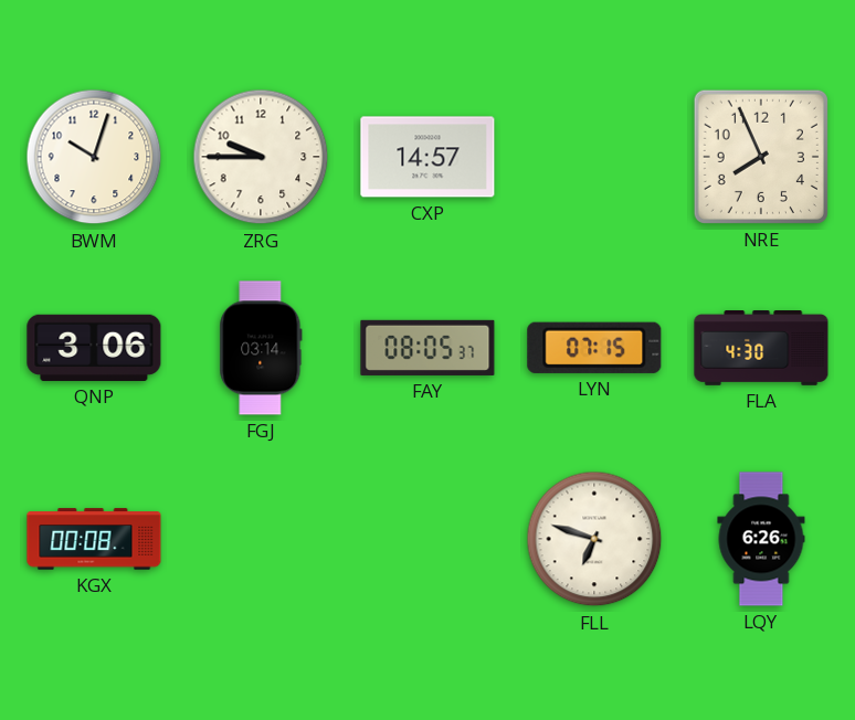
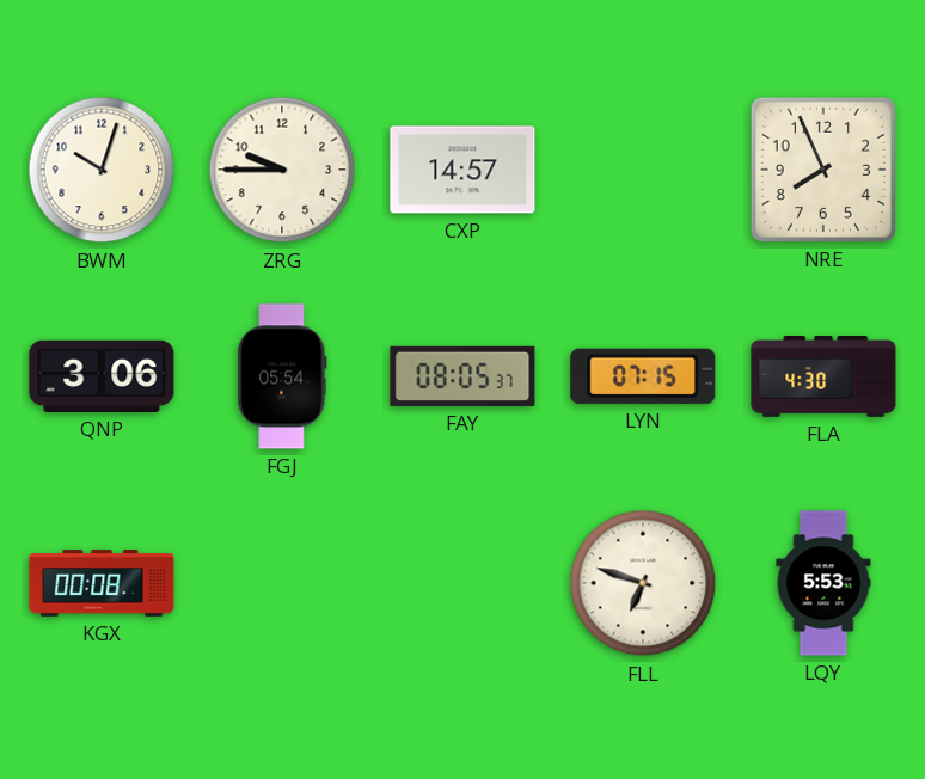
FGJ: 03:14 -> 05:54
LQY: 6:26 -> 5:53
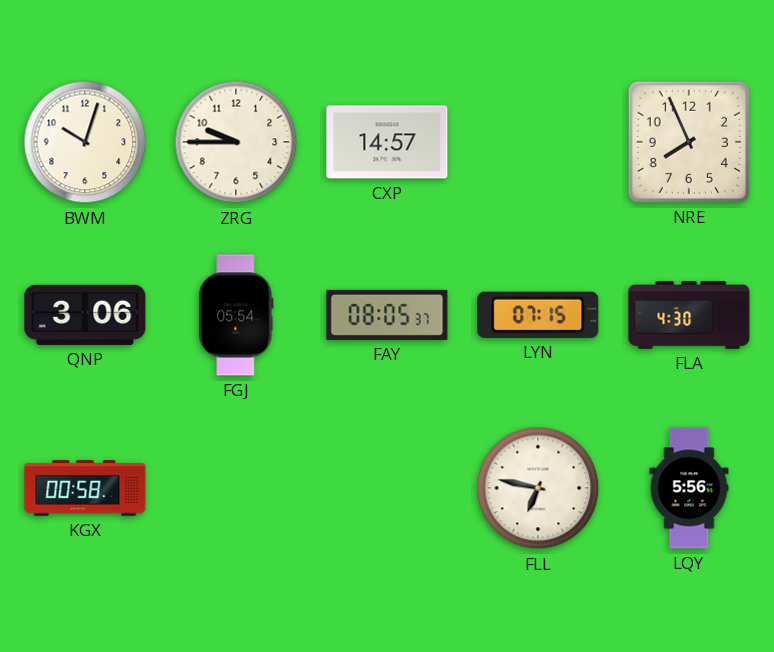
KGX: 00:08 -> 00:58
FLL: 6:48 -> 6:47
LQY: 5:53 -> 5:56
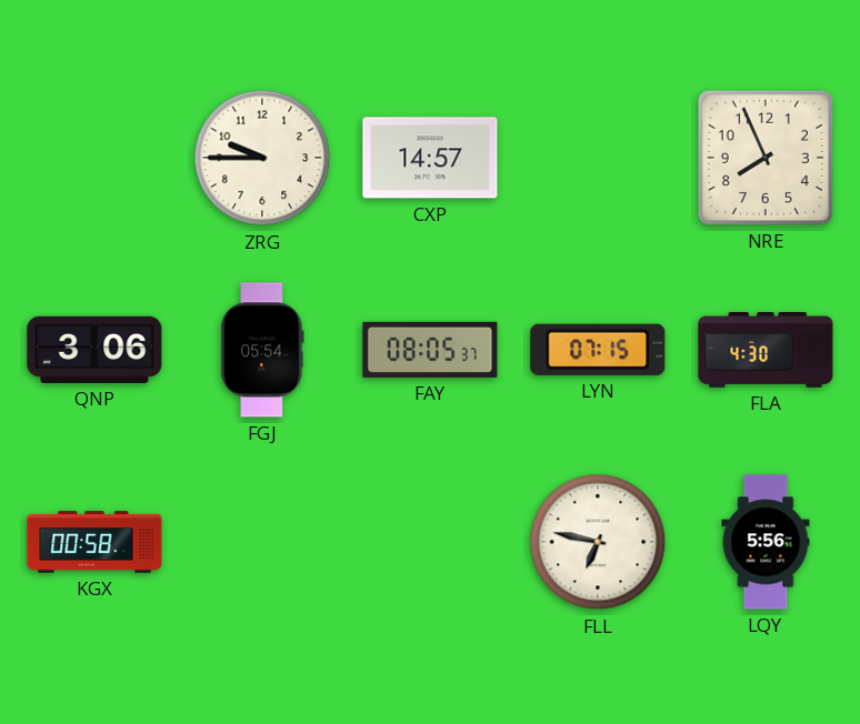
BWM: 10:03 -> none
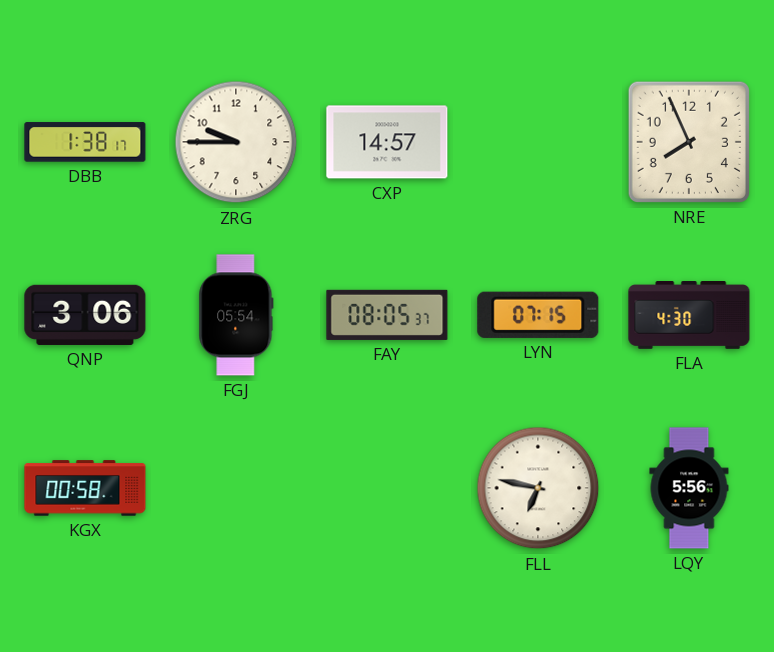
DBB: none -> 1:38
